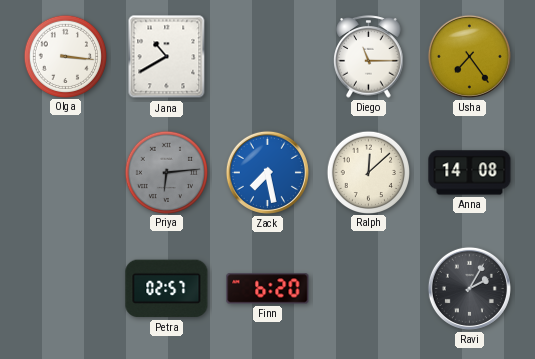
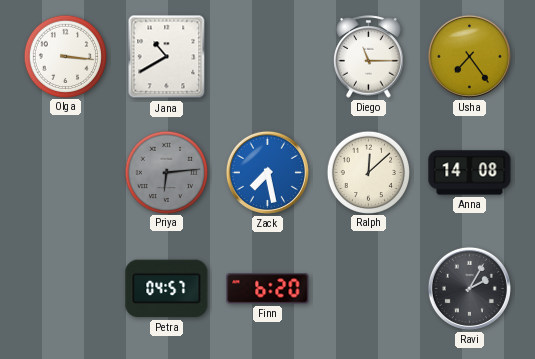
Petra: 02:57 -> 04:57
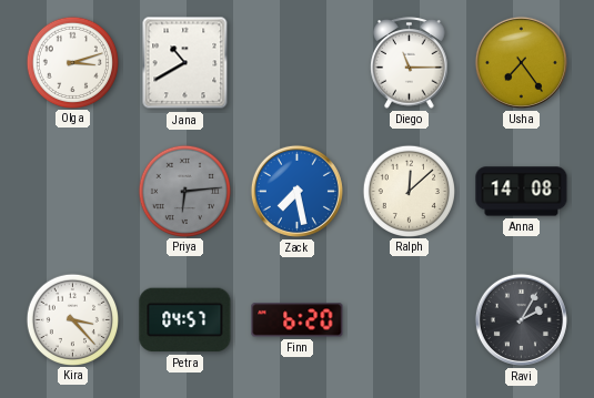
Olga: 3:16 -> 3:12
Kira: none -> 3:23
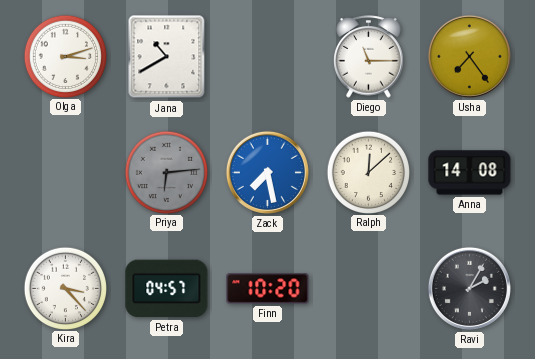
Finn: 6:20 -> 10:20
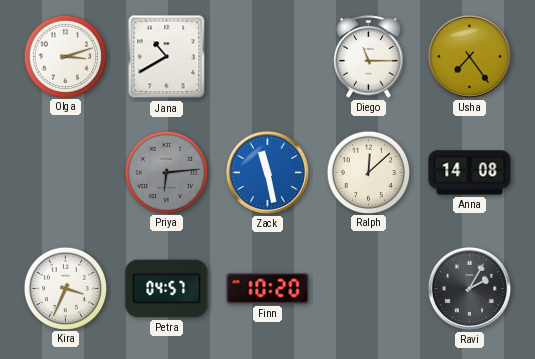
Zack: 7:28 -> 11:28
Kira: 3:23 -> 3:34
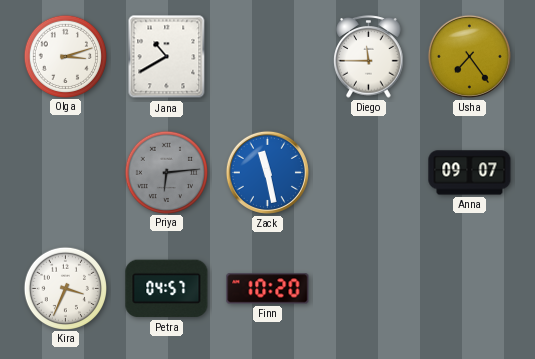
Diego: 11:15 -> 11:45
Ralph: 12:08 -> none
Anna: 14:08 -> 09:07
Ravi: 2:05 -> none
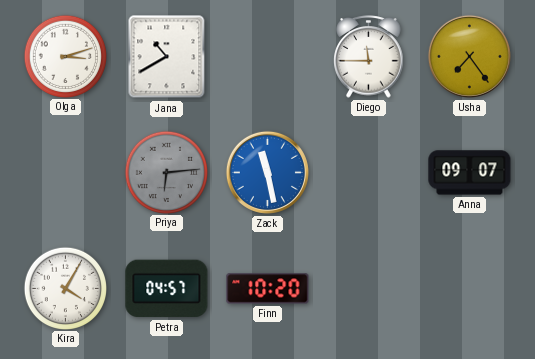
Kira: 3:34 -> 4:05
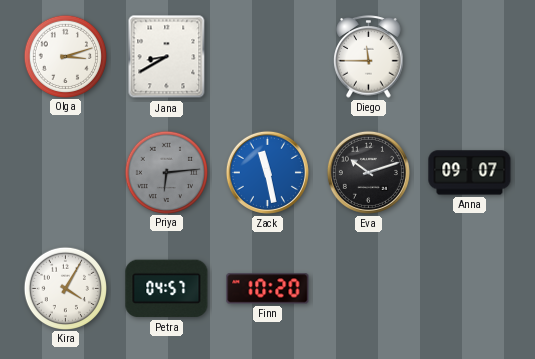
Jana: 10:40 -> 8:40
Usha: 7:24 -> none
Eva: none -> 10:12
